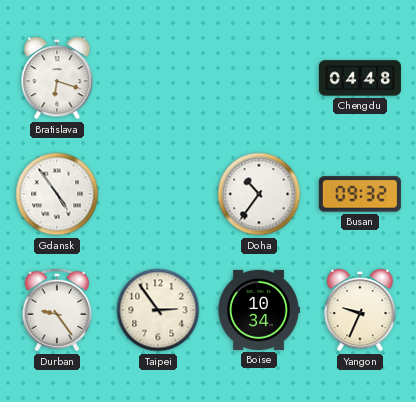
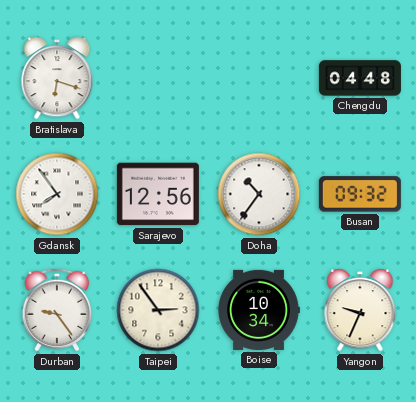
Gdansk: 4:54 -> 7:54
Sarajevo: none -> 12:56
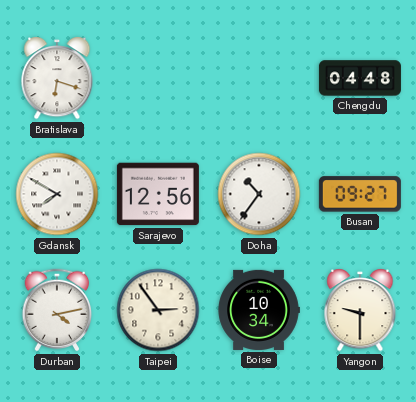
Gdansk: 7:54 -> 7:50
Busan: 09:32 -> 09:27
Durban: 9:24 -> 4:13
Yangon: 9:34 -> 9:30
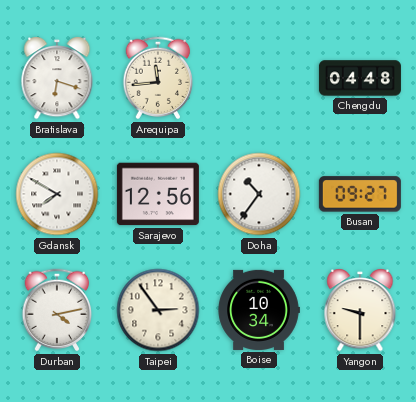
Arequipa: none -> 11:44
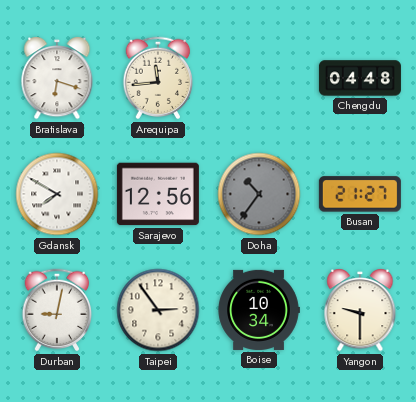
Doha dial: white -> grey
Busan: 09:27 -> 21:27
Durban: 4:13 -> 9:02
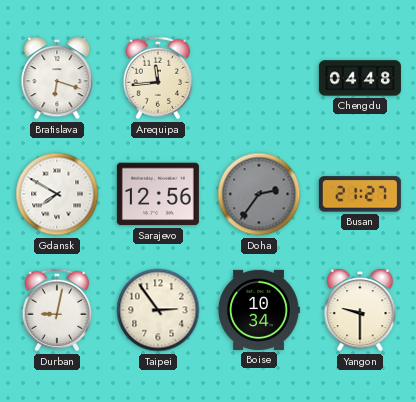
Doha: 10:36 -> 2:36
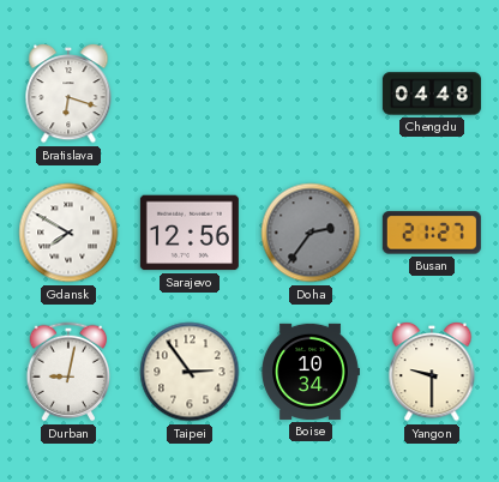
Arequipa: 11:44 -> none
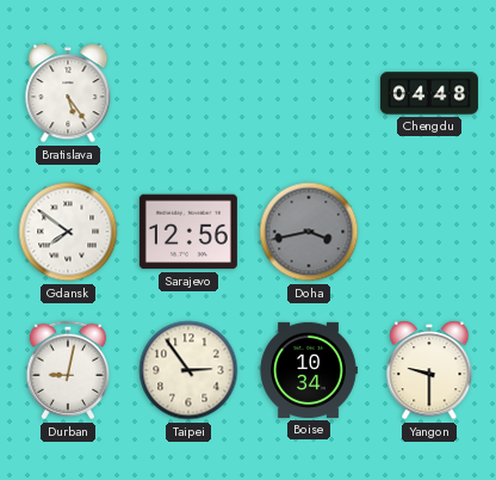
Bratislava: 6:18 -> 5:24
Gdansk: 7:50 -> 7:51
Doha: 2:36 -> 3:43
Busan: 21:27 -> none
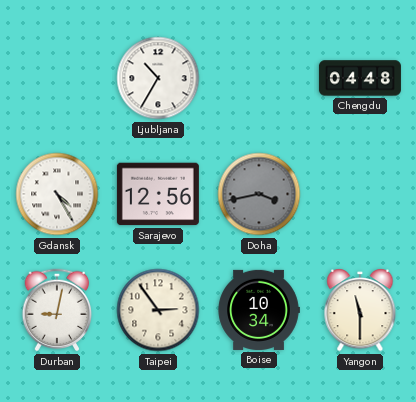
Bratislava: 5:24 -> none
Ljubljana: none -> 10:35
Gdansk: 7:51 -> 4:25
Yangon: 9:30 -> 11:30
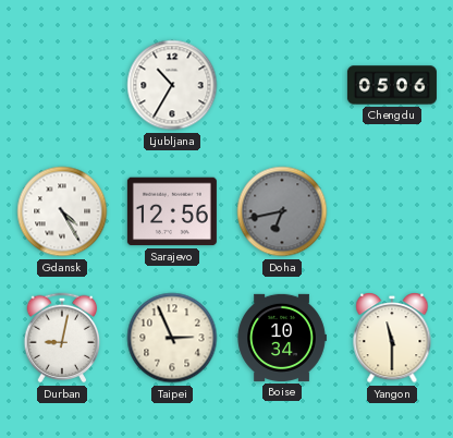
Chengdu: 04:48 -> 05:06
Doha: 3:43 -> 6:43
Taipei: 2:54 -> 2:56
